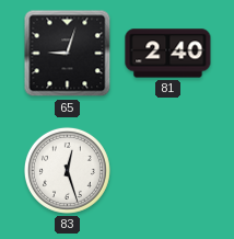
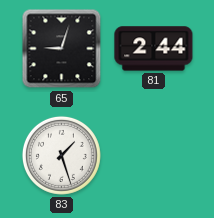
81: 2:40 -> 2:44
83: 12:27 -> 1:27
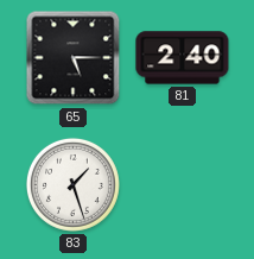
65: 9:03 -> 5:15
81: 2:44 -> 2:40
